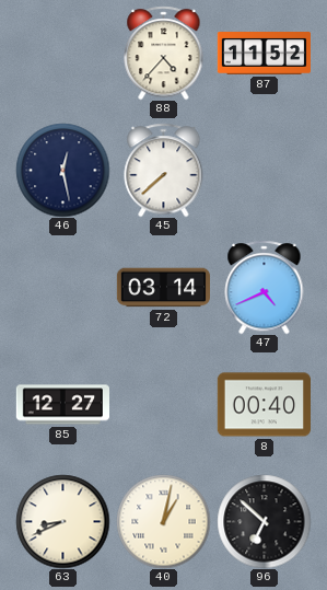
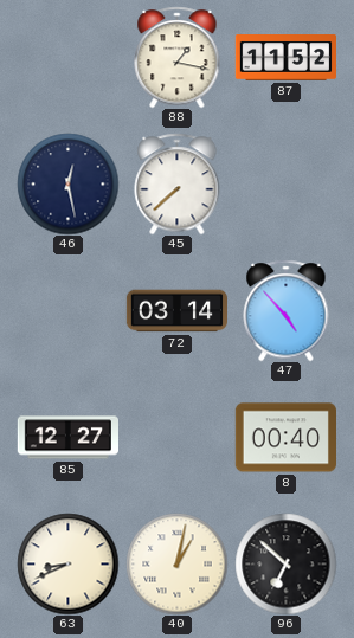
88: 4:37 -> 1:17
47: 4:41 -> 4:53
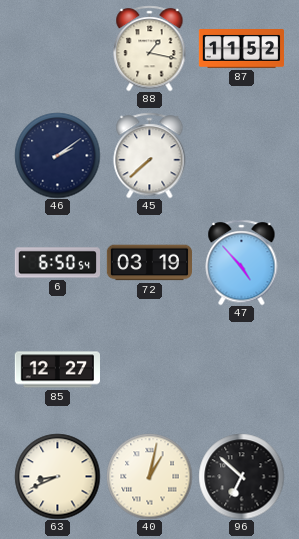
46: 12:28 -> 2:09
6: none -> 6:50
72: 03:14 -> 03:19
8: 00:40 -> none
